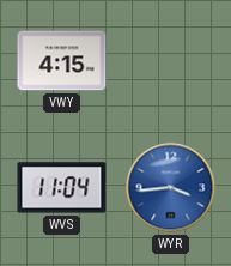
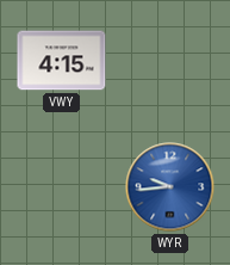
WVS: 11:04 -> none
WYR: 3:44 -> 9:44
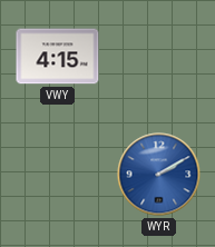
WYR: 9:44 -> 2:10
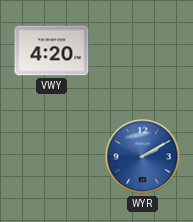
VWY: 4:15 -> 4:20
